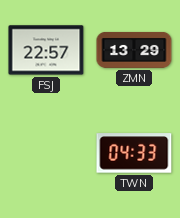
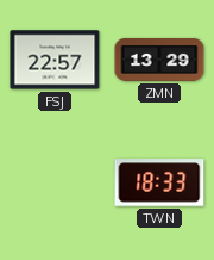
TWN: 04:33 -> 18:33
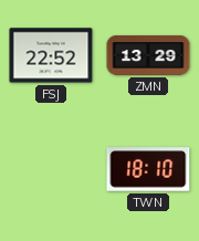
FSJ: 22:57 -> 22:52
TWN: 18:33 -> 18:10
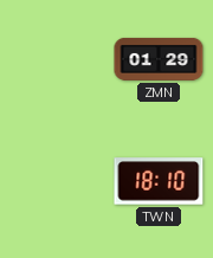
FSJ: 22:52 -> none
ZMN: 13:29 -> 01:29
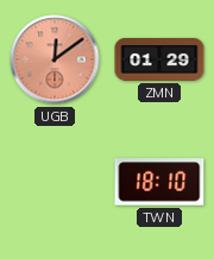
UGB: none -> 12:09
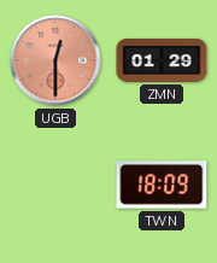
UGB: 12:09 -> 12:30
TWN: 18:10 -> 18:09
